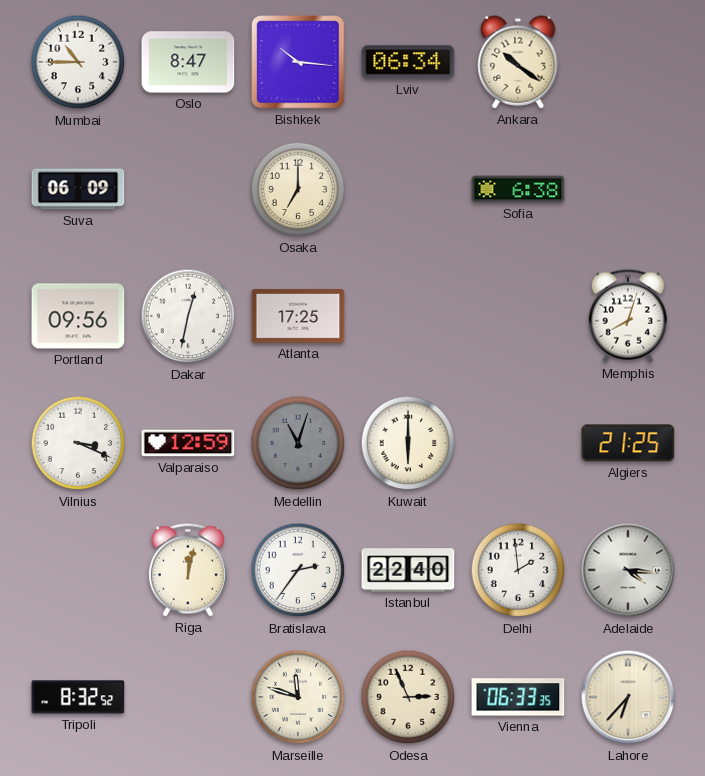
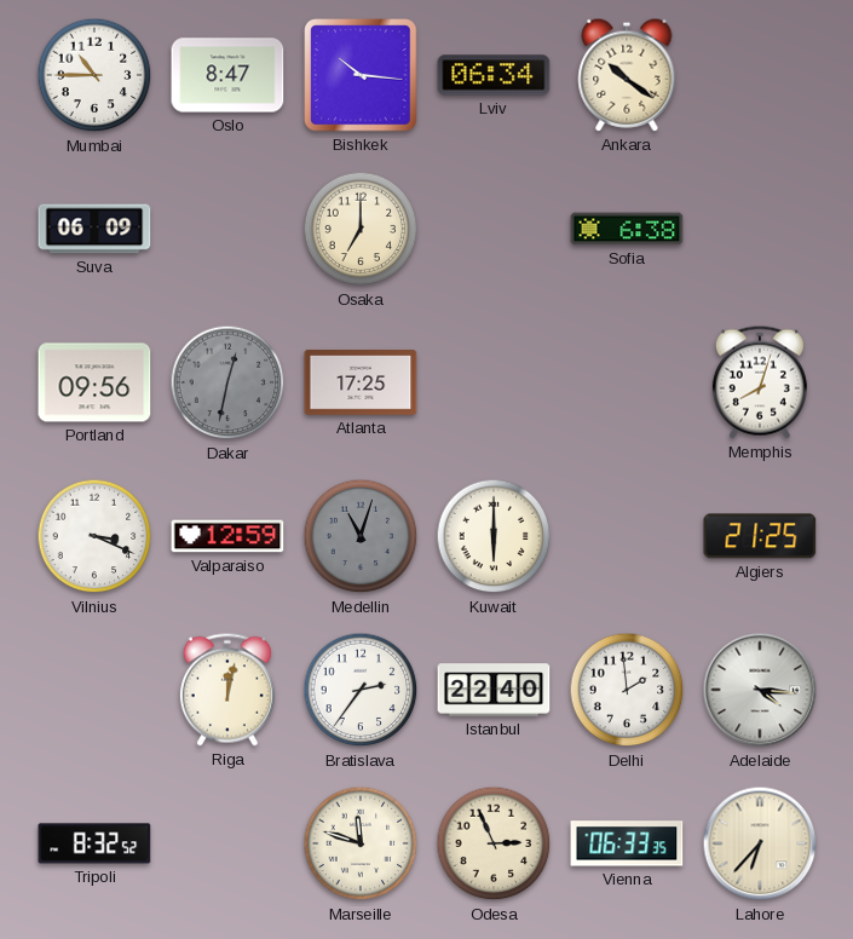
Dakar dial: white -> grey
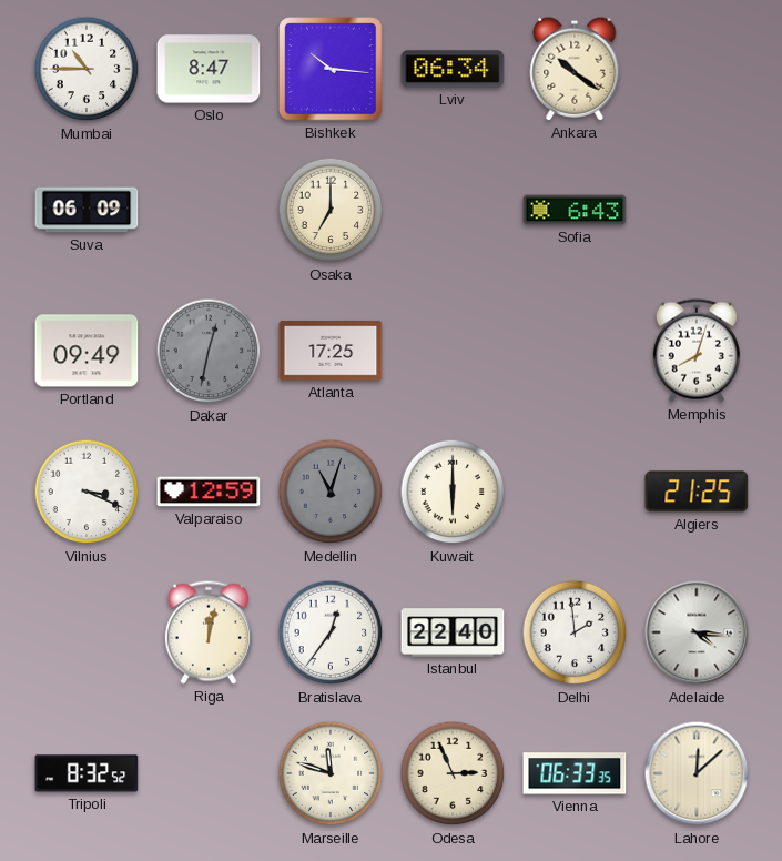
Sofia: 6:38 -> 6:43
Portland: 09:56 -> 09:49
Bratislava: 2:36 -> 12:36
Lahore: 6:37 -> 12:08
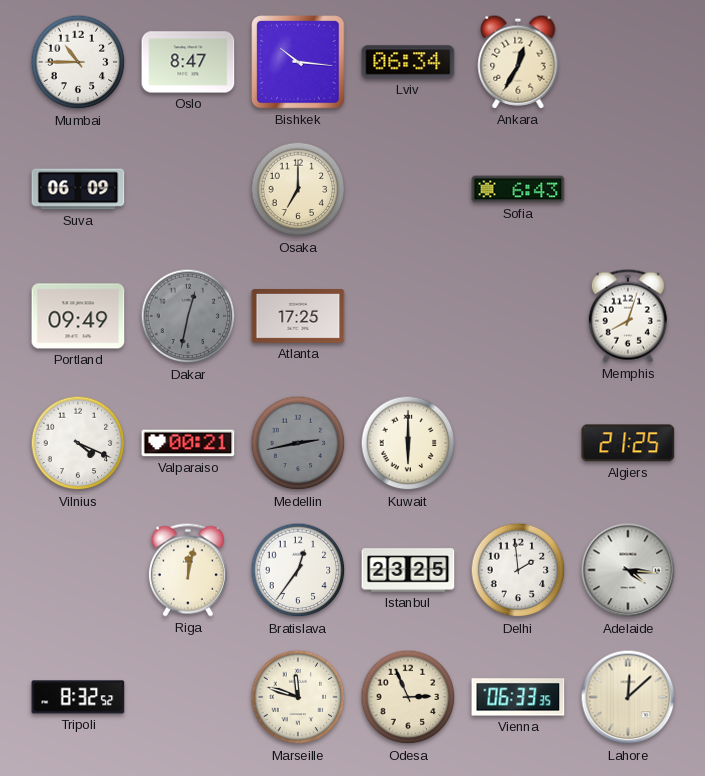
Ankara: 10:21 -> 12:35
Vilnius: 3:19 -> 4:19
Valparaiso: 12:59 -> 00:21
Medellin: 11:03 -> 2:43
Istanbul: 22:40 -> 23:25
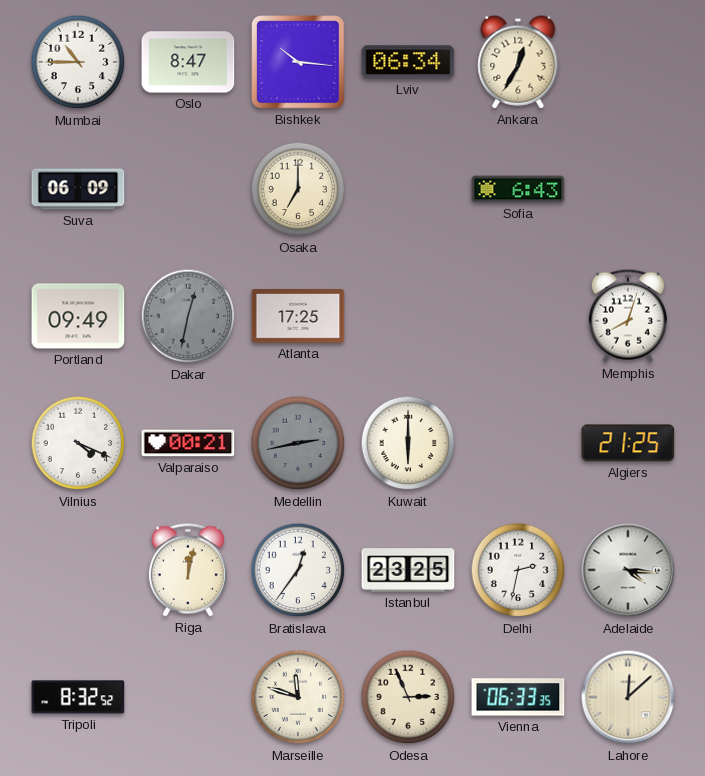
Delhi: 1:59 -> 2:32
